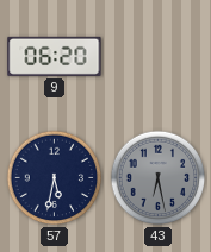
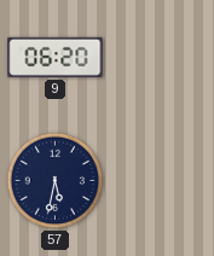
43: 6:28 -> none
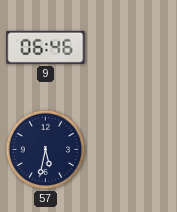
9: 06:20 -> 06:46
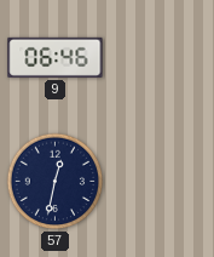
57: 5:32 -> 12:32
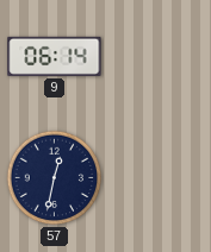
9: 06:46 -> 06:14
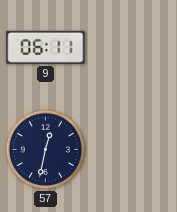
9: 06:14 -> 06:11
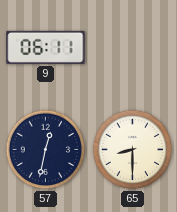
65: none -> 8:30
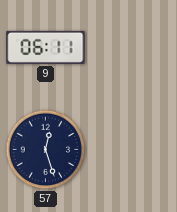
57: 12:32 -> 12:27
65: 8:30 -> none
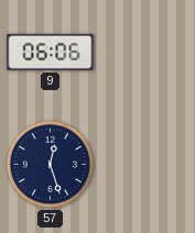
9: 06:11 -> 06:06
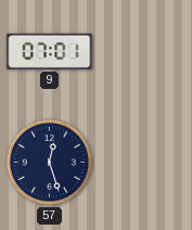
9: 06:06 -> 07:01
